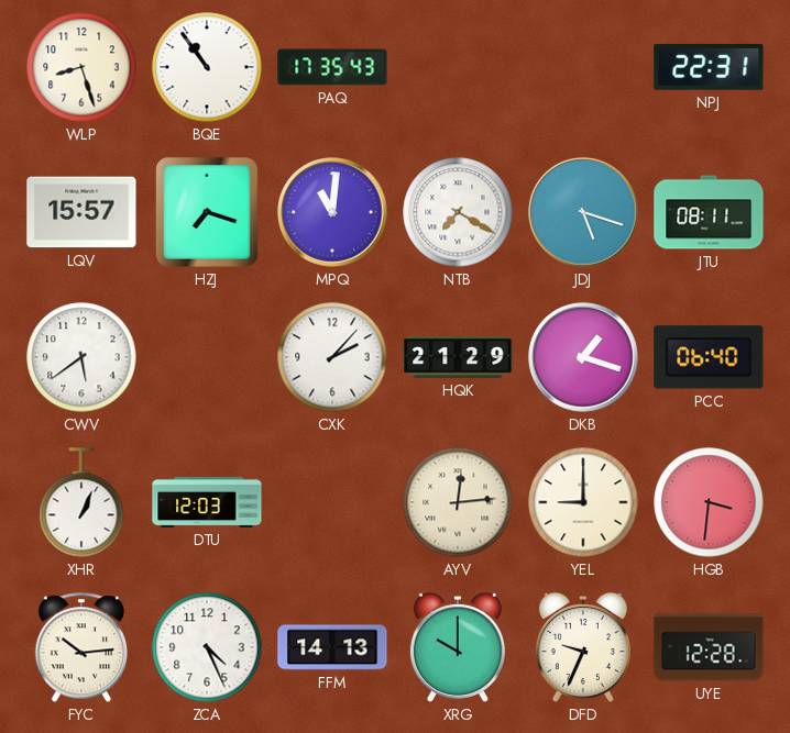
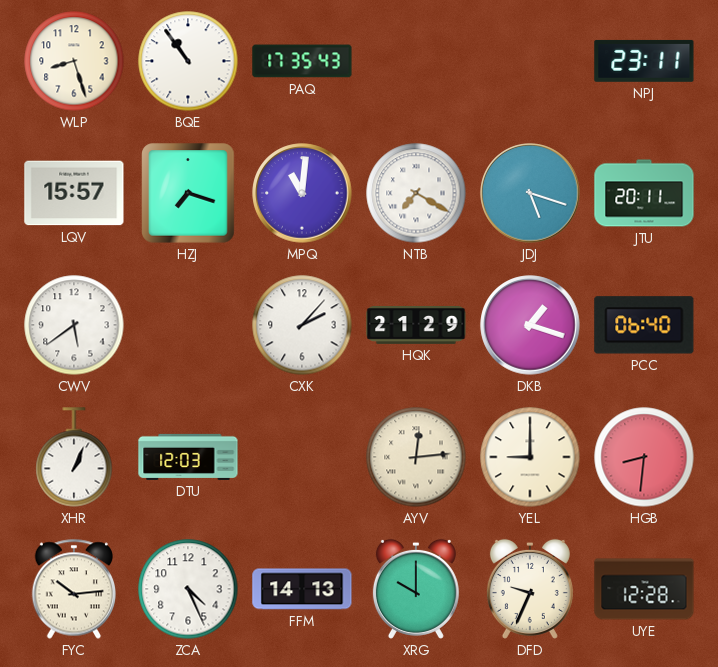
NPJ: 22:31 -> 23:11
JTU: 08:11 -> 20:11
HGB: 3:31 -> 8:31
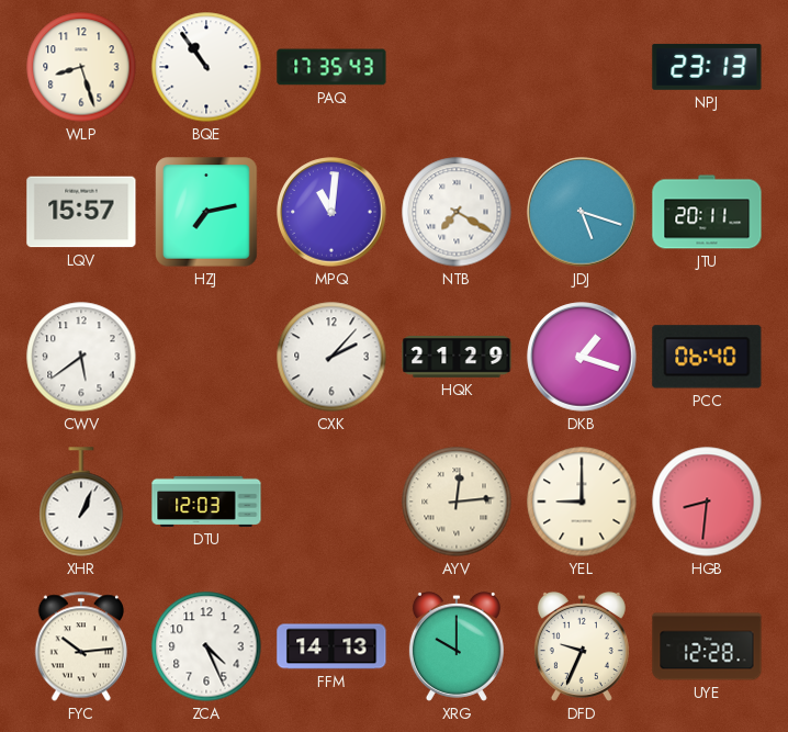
NPJ: 23:11 -> 23:13
HZJ: 7:18 -> 7:13
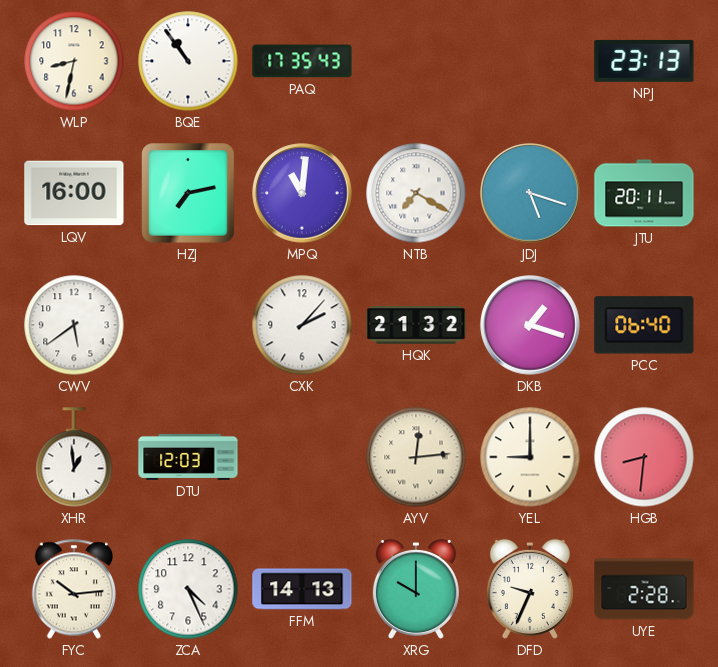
WLP: 8:27 -> 8:32
LQV: 15:57 -> 16:00
HQK: 21:29 -> 21:32
XHR: 1:04 -> 12:59
UYE: 12:28 -> 2:28
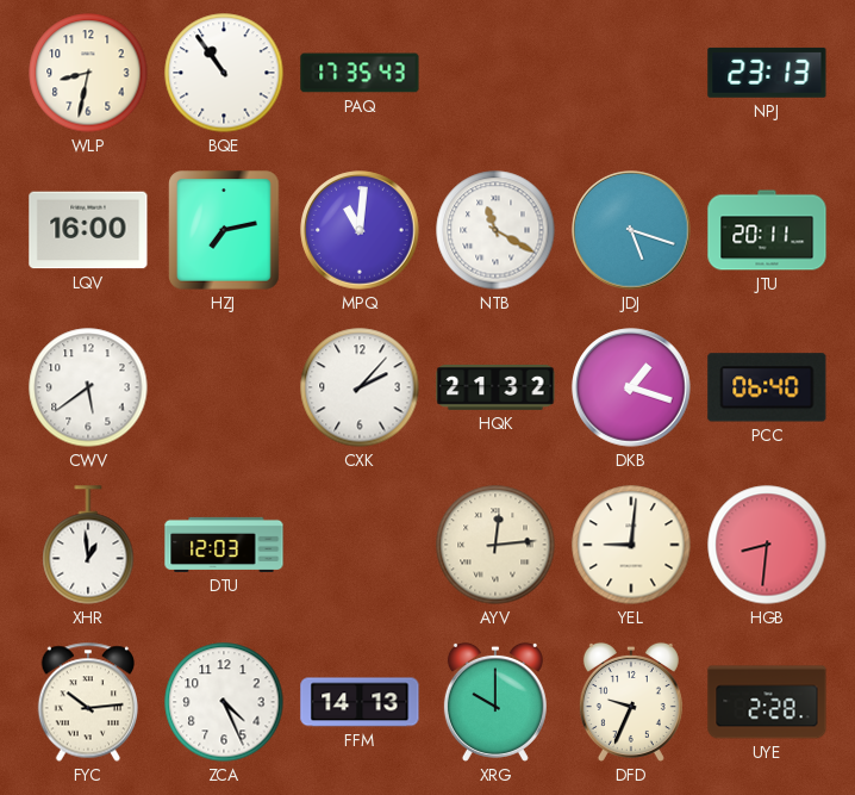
NTB: 7:20 -> 11:20
YEL: 9:00 -> 9:01
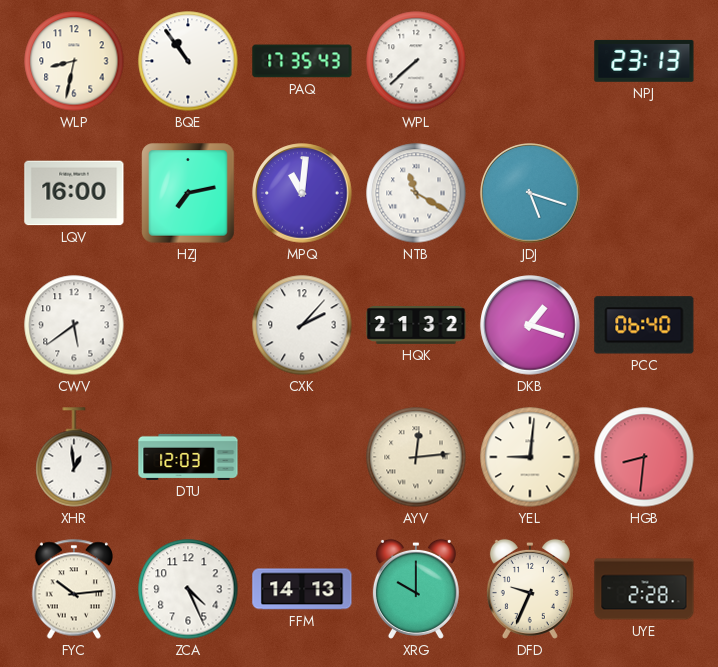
WPL: none -> 7:38
JTU: 20:11 -> none
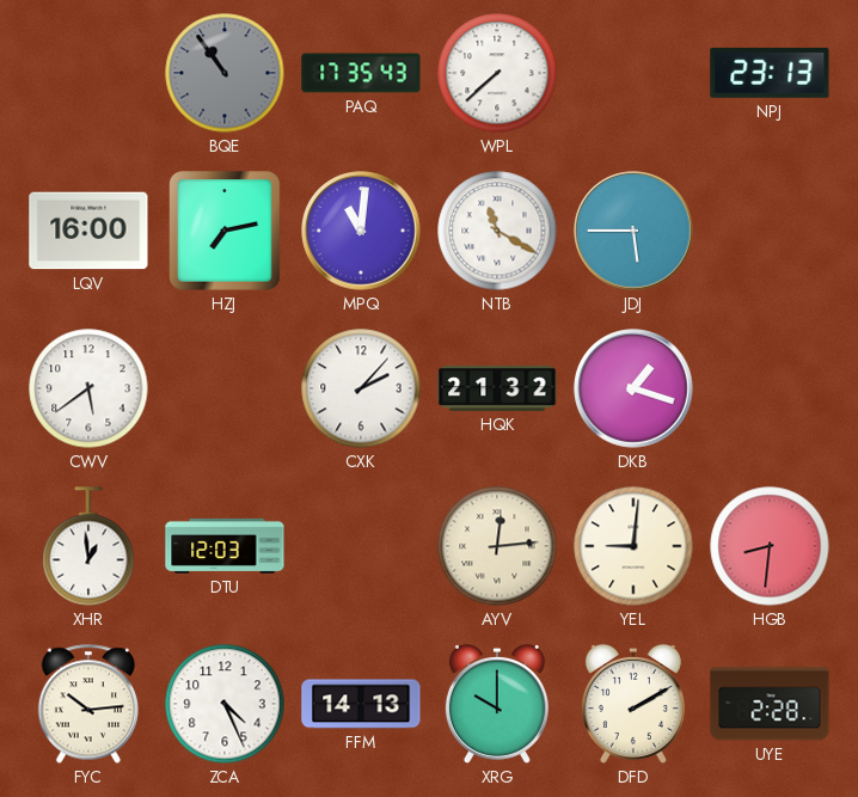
WLP: 8:32 -> none
BQE dial: white -> grey
JDJ: 5:18 -> 5:45
PCC: 06:40 -> none
DFD: 9:34 -> 2:10
